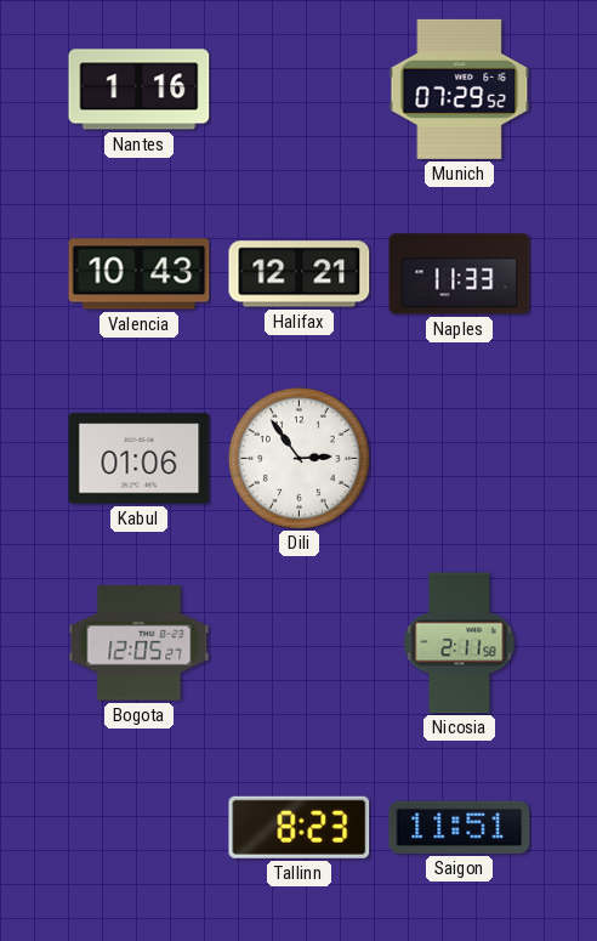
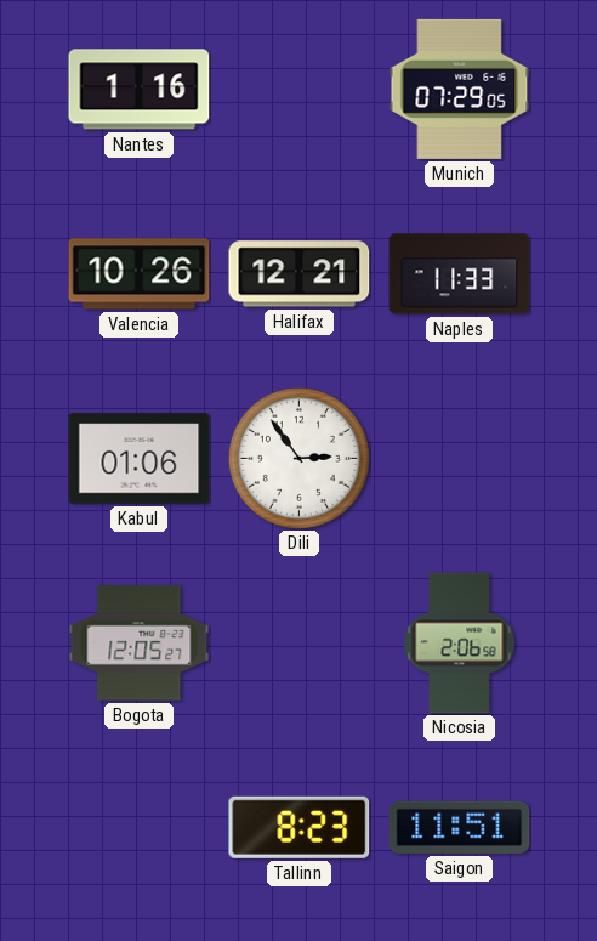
Munich: 07:29:52 -> 07:29:05
Valencia: 10:43 -> 10:26
Nicosia: 2:11 -> 2:06
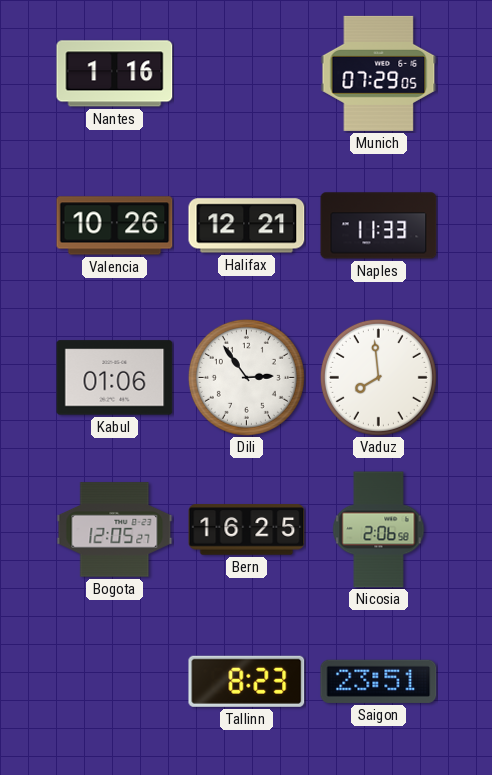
Vaduz: none -> 7:59
Bern: none -> 16:25
Saigon: 11:51 -> 23:51
